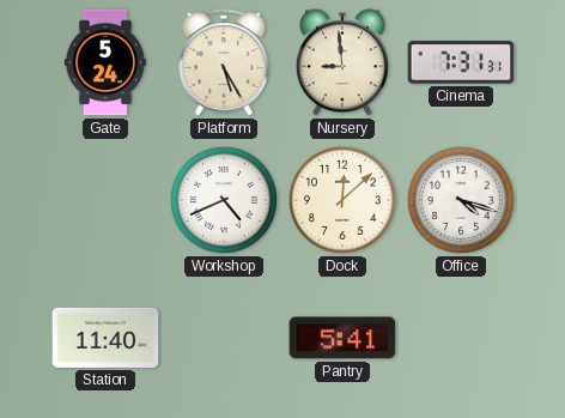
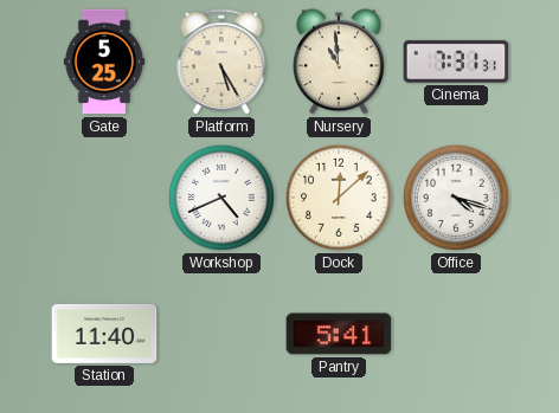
Gate: 5:24 -> 5:25
Nursery: 8:59 -> 10:59
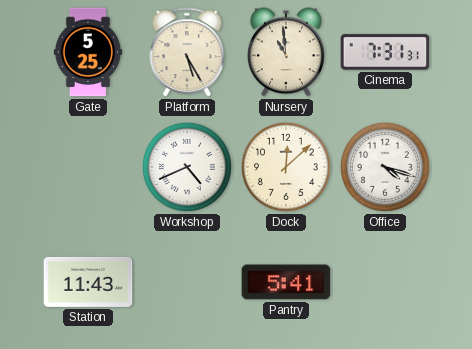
Station: 11:40 -> 11:43
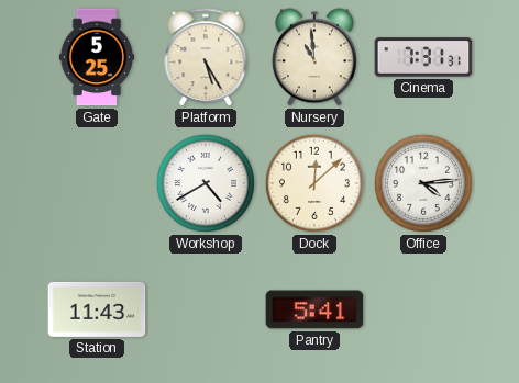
Workshop: 4:41 -> 4:40
Office: 4:18 -> 4:14
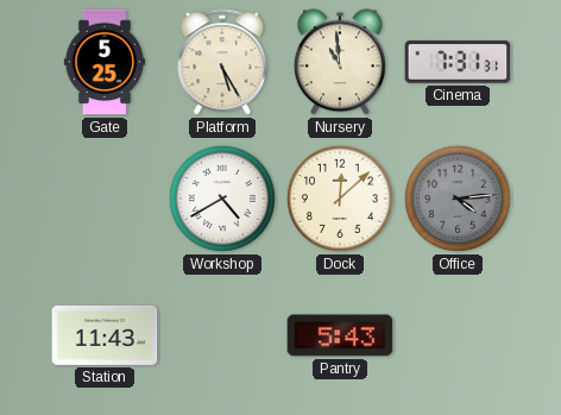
Office dial: white -> grey
Pantry: 5:41 -> 5:43
